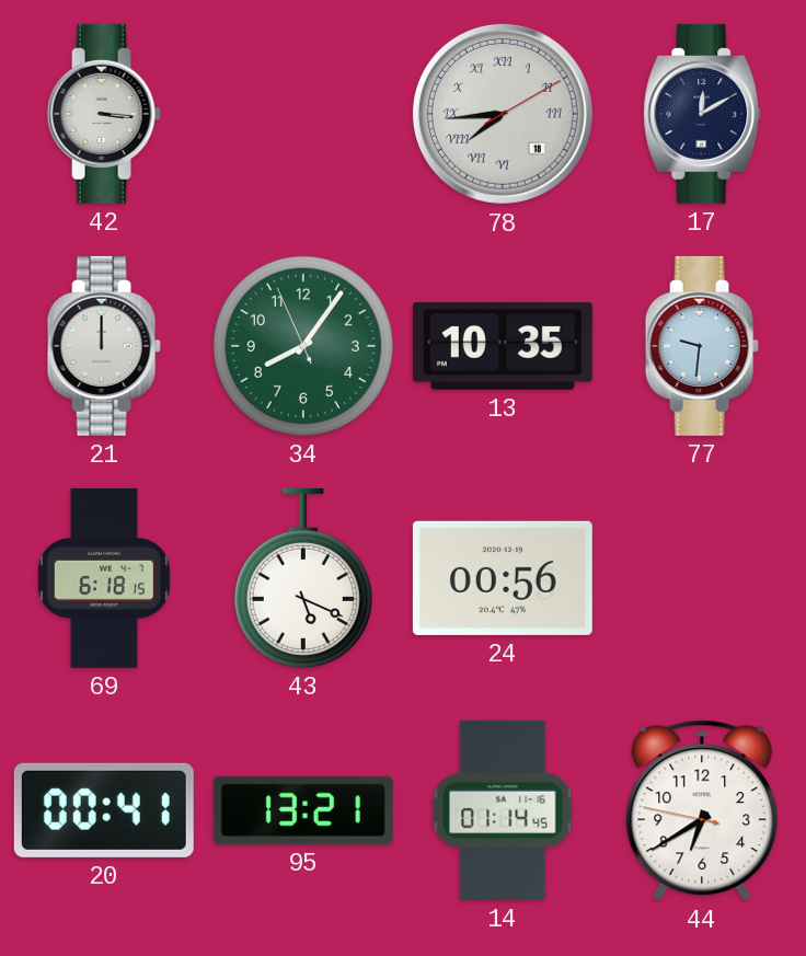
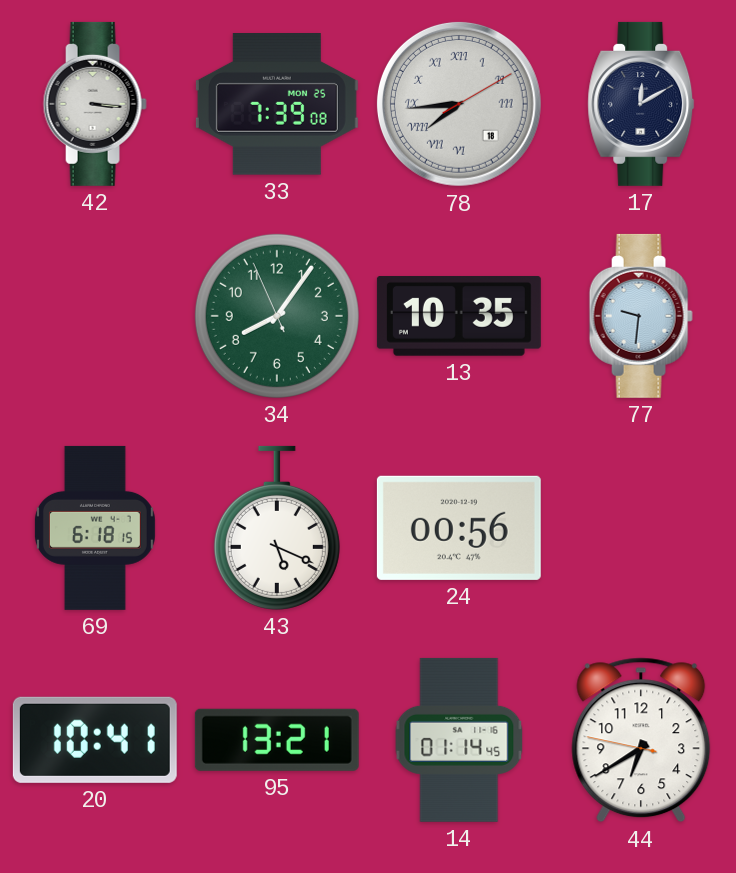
33: none -> 7:39
21: 12:00 -> none
20: 00:41 -> 10:41
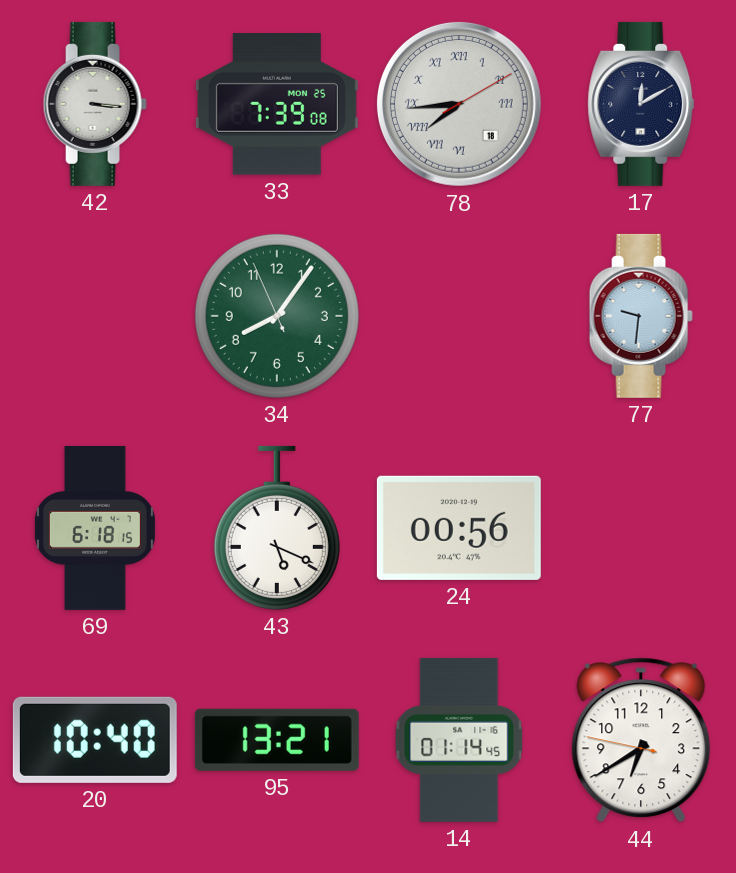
13: 10:35 -> none
20: 10:41 -> 10:40
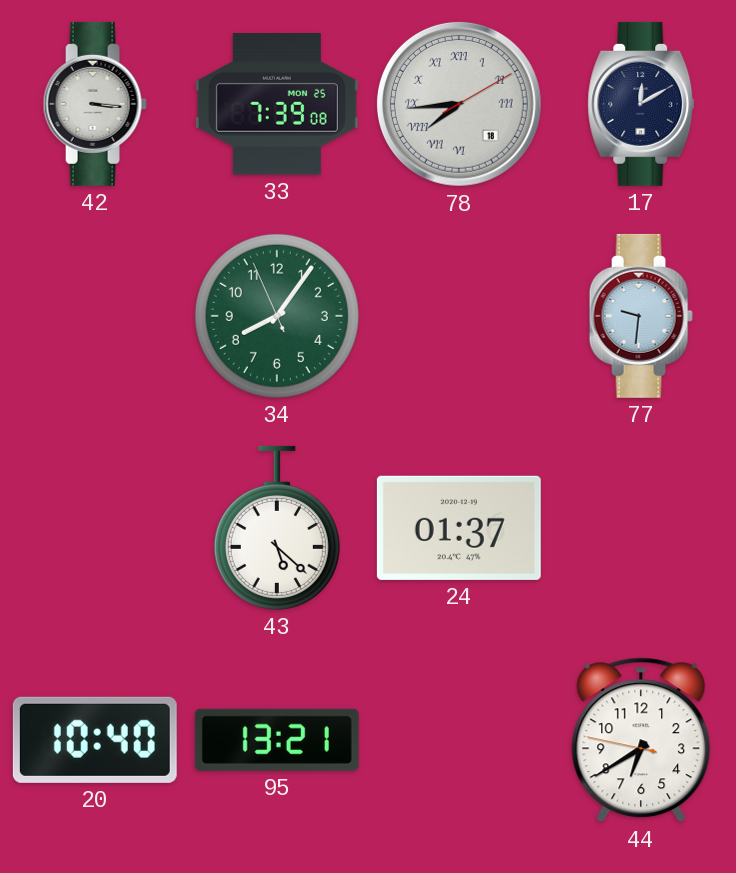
69: 6:18 -> none
43: 5:19 -> 5:22
24: 00:56 -> 01:37
14: 01:14 -> none
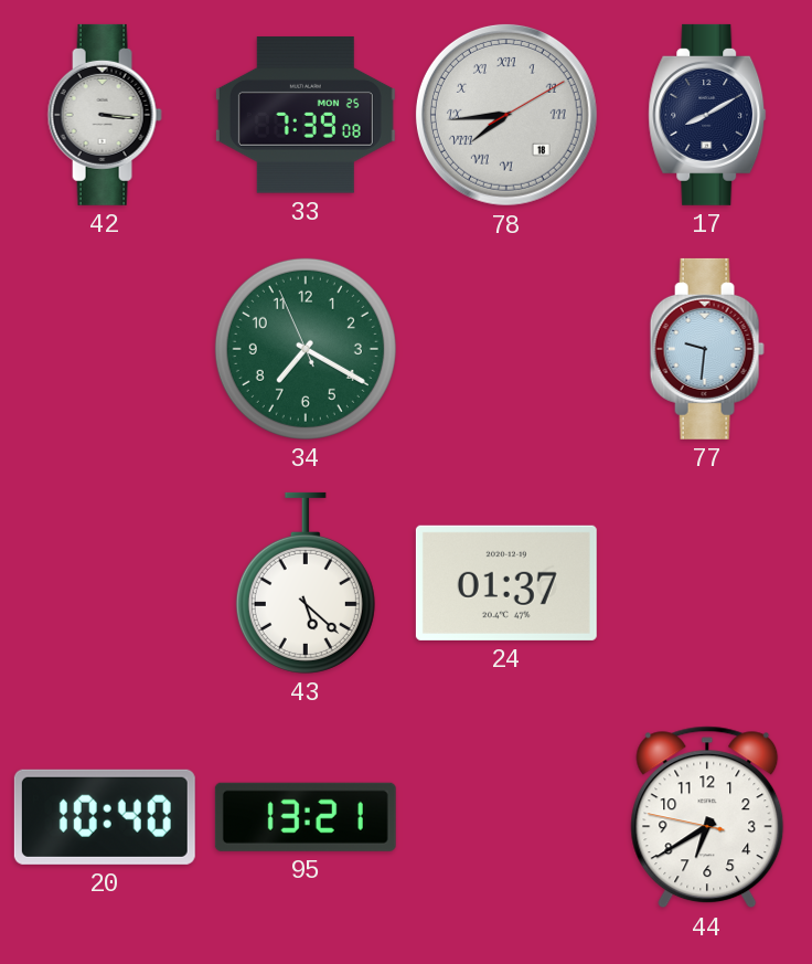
17: 12:10 -> 8:10
34: 8:05 -> 7:19
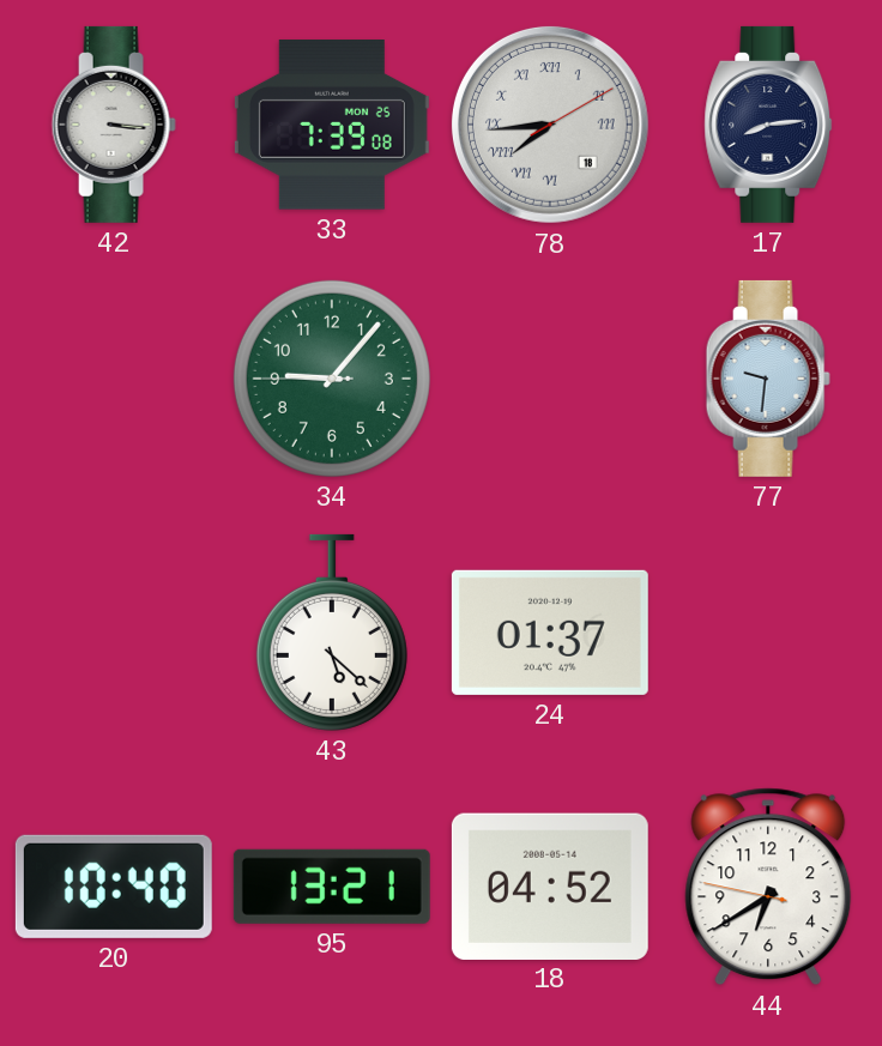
17: 8:10 -> 8:14
34: 7:19 -> 9:06
18: none -> 04:52
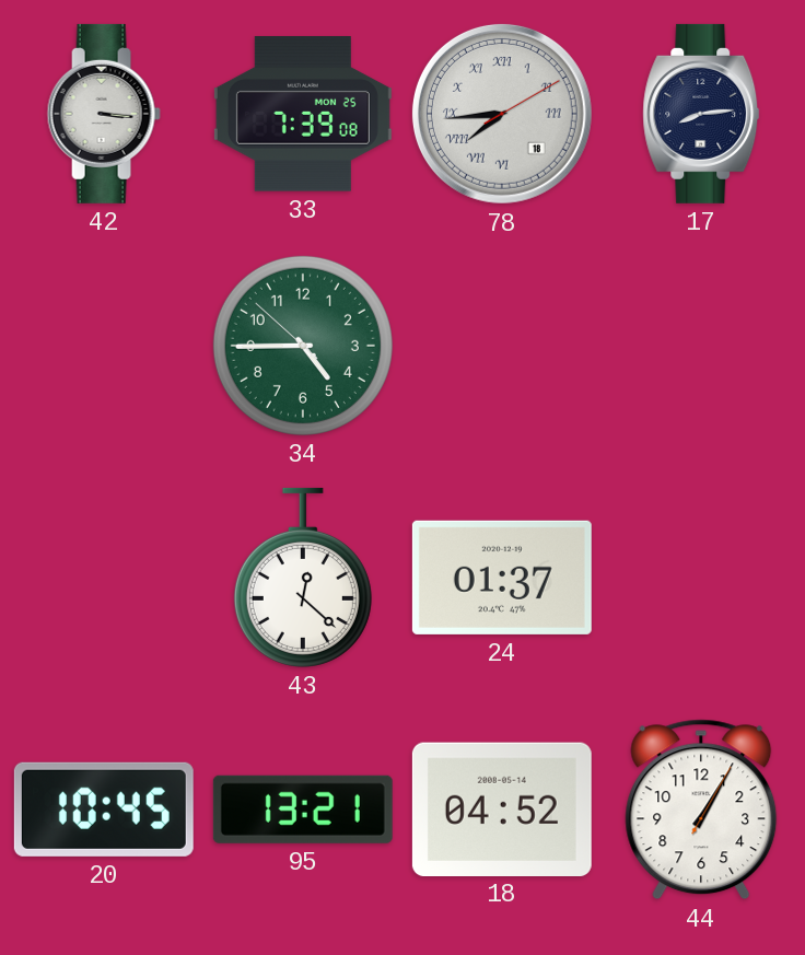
34: 9:06 -> 4:44
77: 9:31 -> none
43: 5:22 -> 12:22
20: 10:40 -> 10:45
44: 6:39 -> 1:05
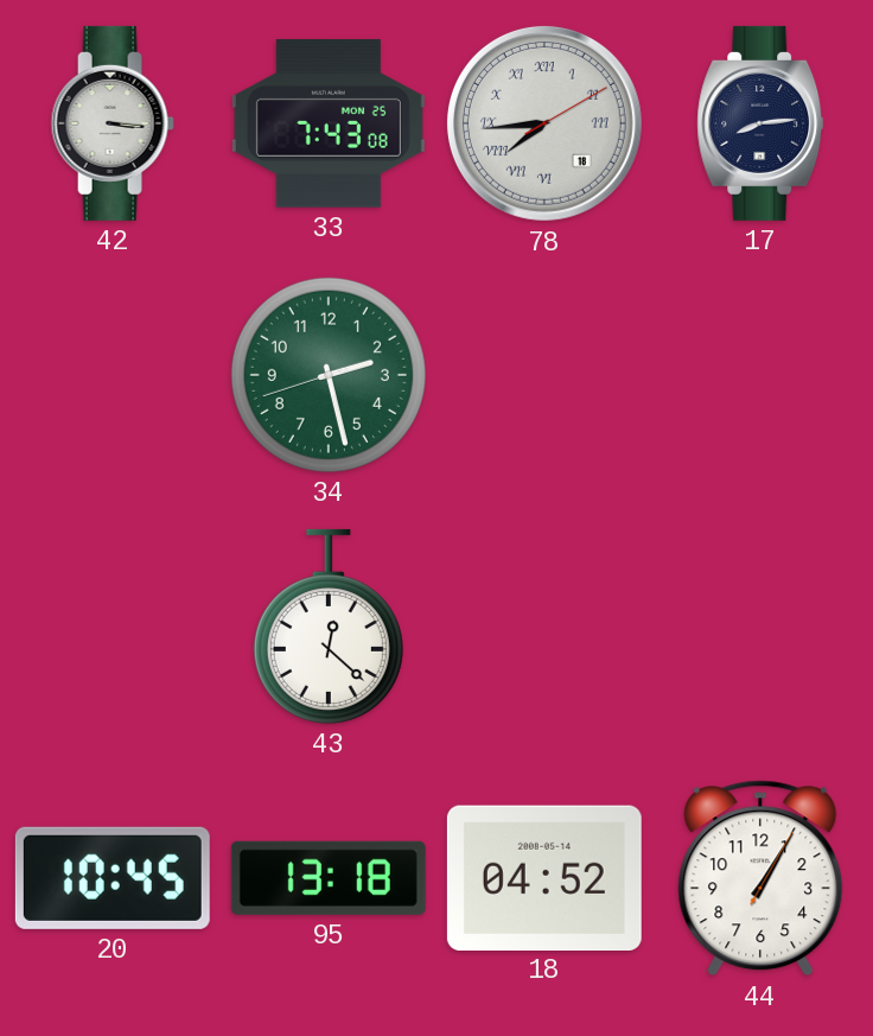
33: 7:39 -> 7:43
34: 4:44 -> 2:27
24: 01:37 -> none
95: 13:21 -> 13:18
